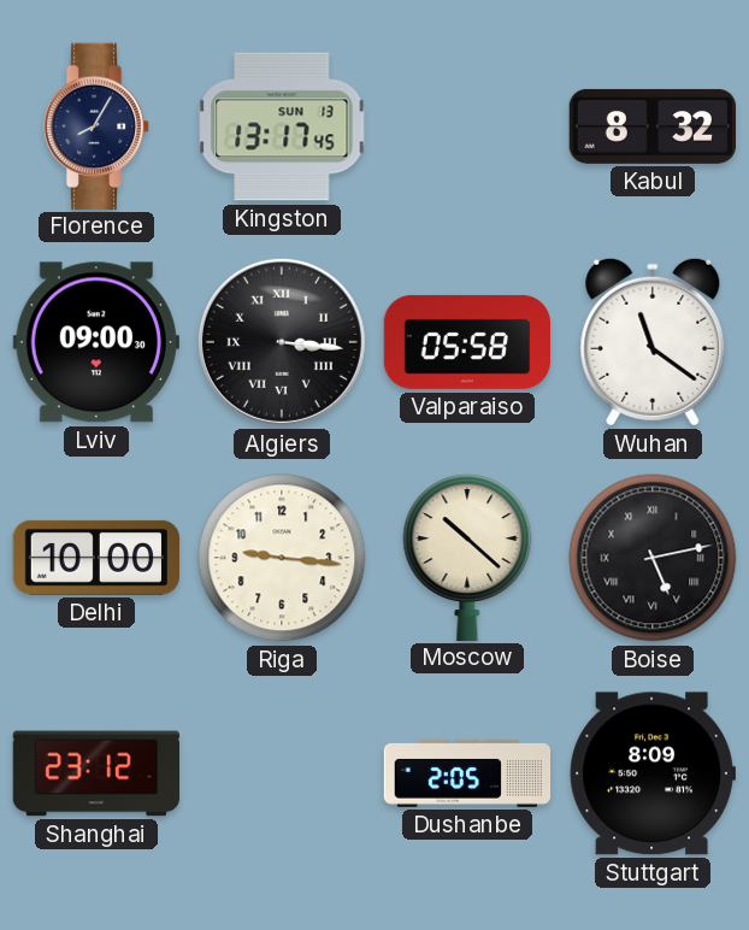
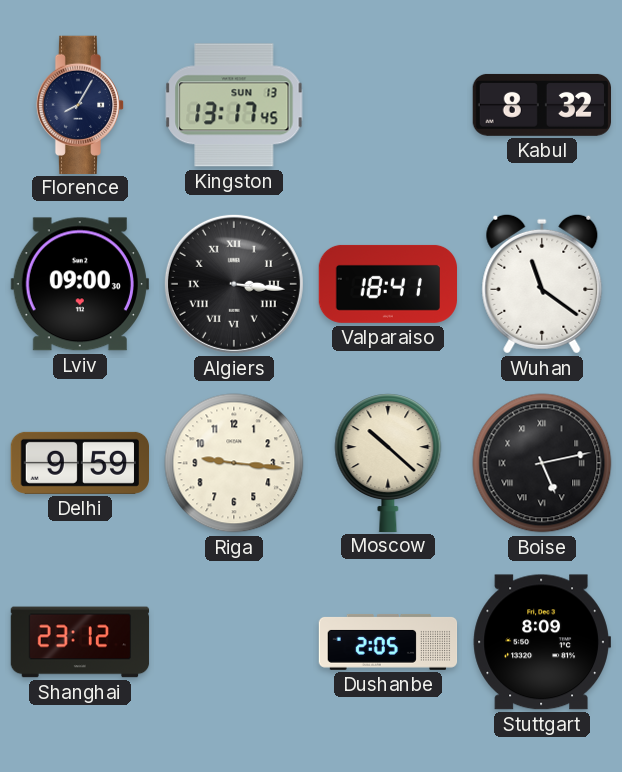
Valparaiso: 05:58 -> 18:41
Delhi: 10:00 -> 9:59
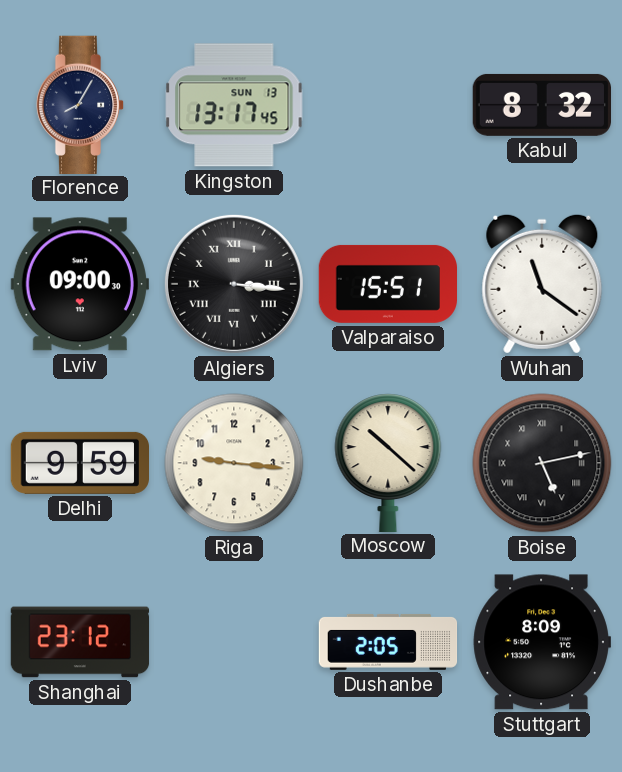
Valparaiso: 18:41 -> 15:51
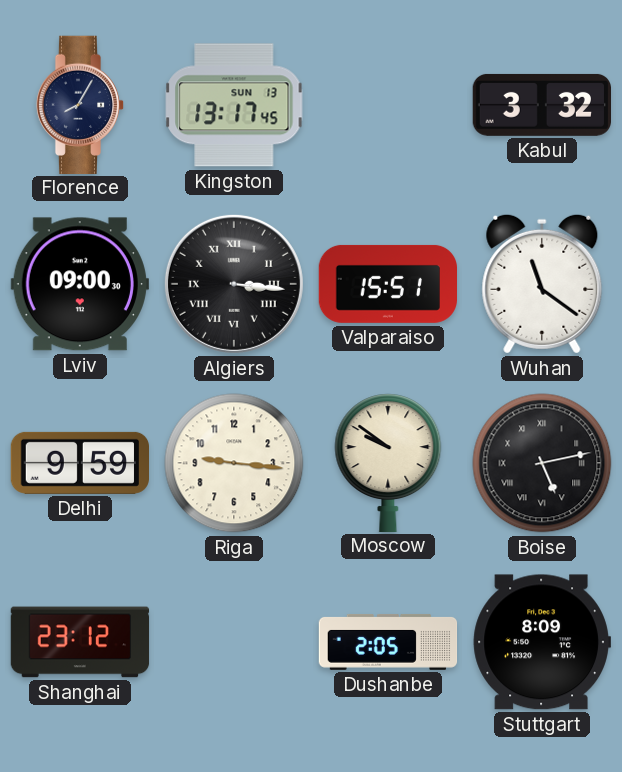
Kabul: 8:32 -> 3:32
Moscow: 10:22 -> 9:51
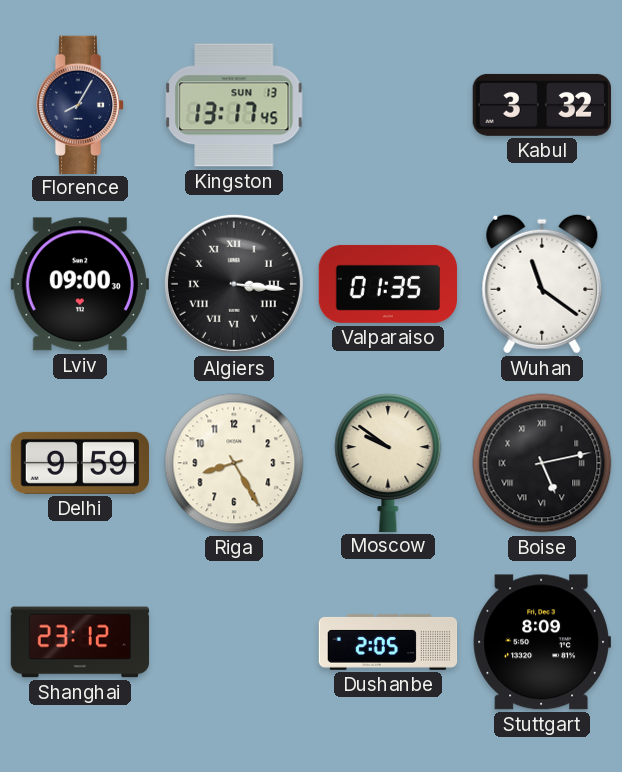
Valparaiso: 15:51 -> 01:35
Riga: 9:16 -> 8:25
